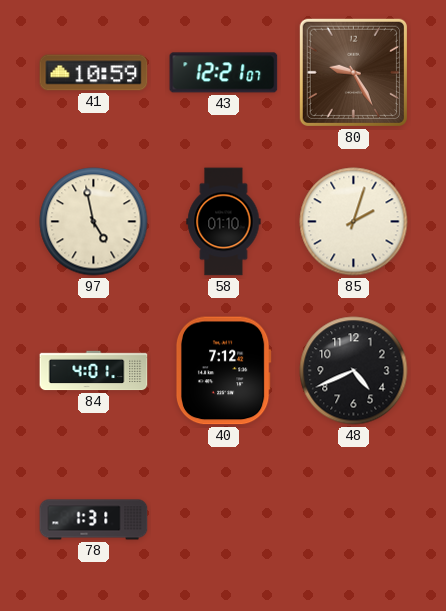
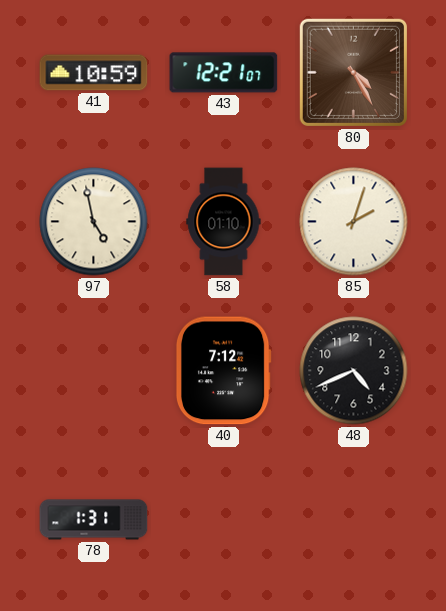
80: 9:25 -> 4:25
84: 4:01 -> none
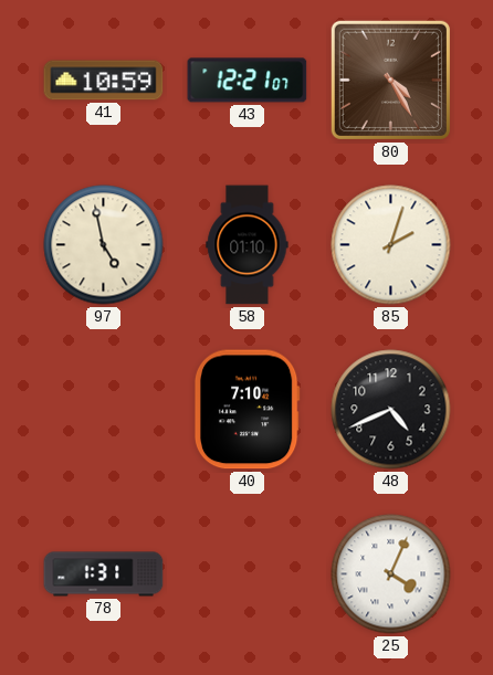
40: 7:12 -> 7:10
25: none -> 4:04
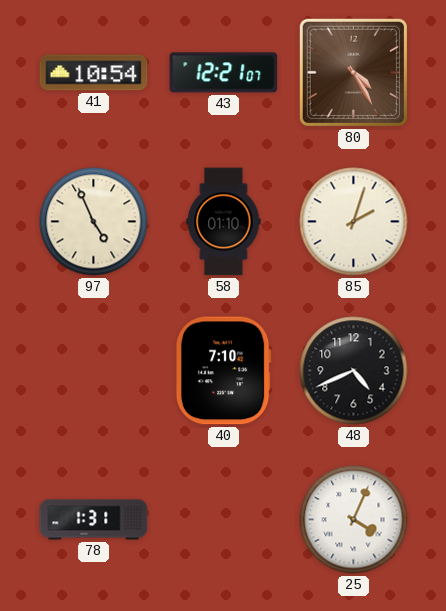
41: 10:59 -> 10:54
97: 4:58 -> 4:56
